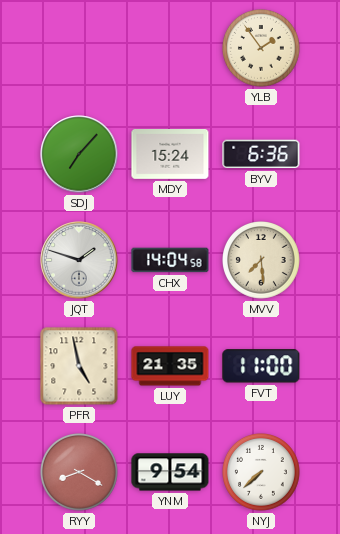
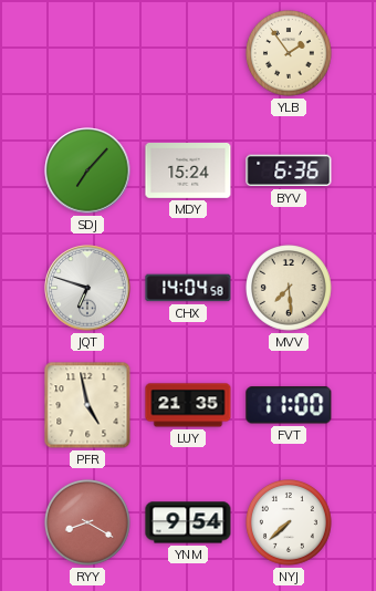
JQT: 1:48 -> 6:48
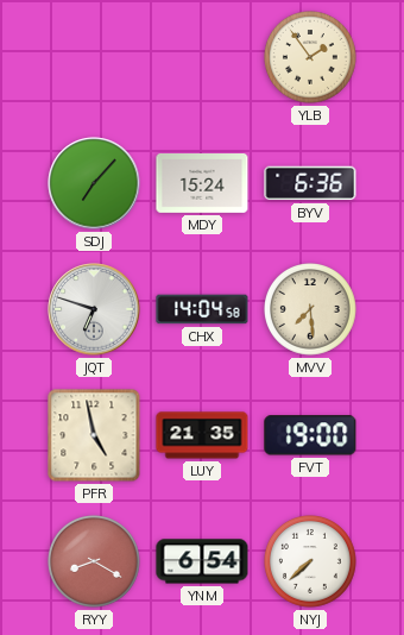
FVT: 11:00 -> 19:00
YNM: 9:54 -> 6:54
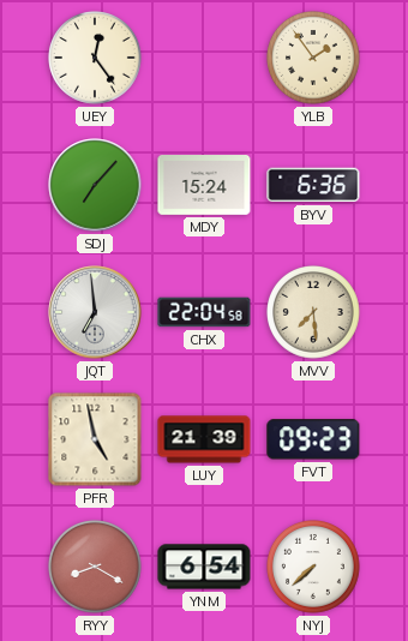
UEY: none -> 12:24
JQT: 6:48 -> 6:59
CHX: 14:04 -> 22:04
LUY: 21:35 -> 21:39
FVT: 19:00 -> 09:23
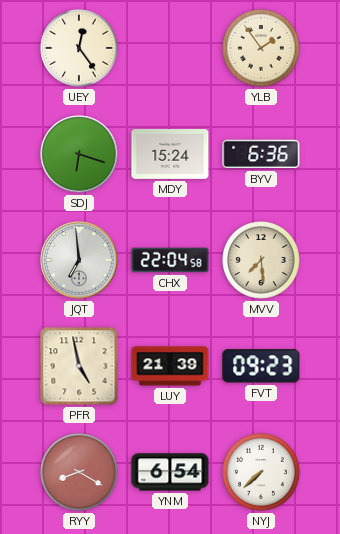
SDJ: 7:07 -> 6:18
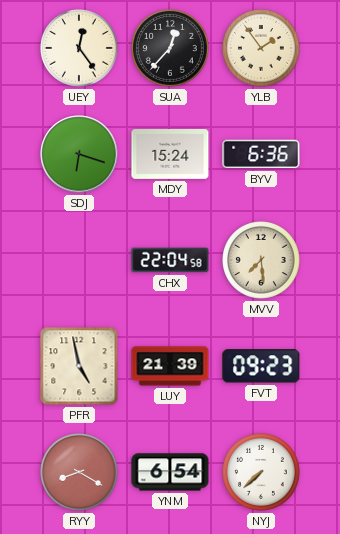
SUA: none -> 12:37
JQT: 6:59 -> none
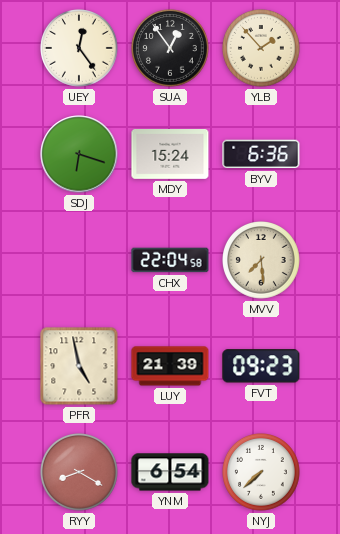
SUA: 12:37 -> 12:54
YLB: 1:54 -> 1:53
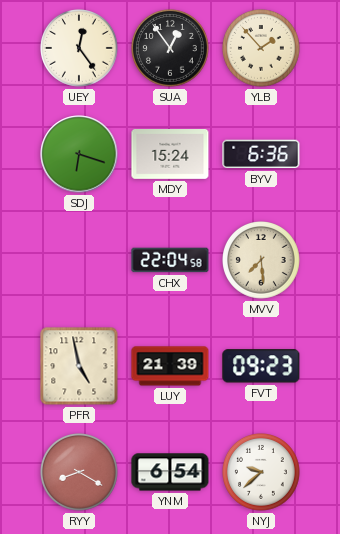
NYJ: 7:38 -> 9:38
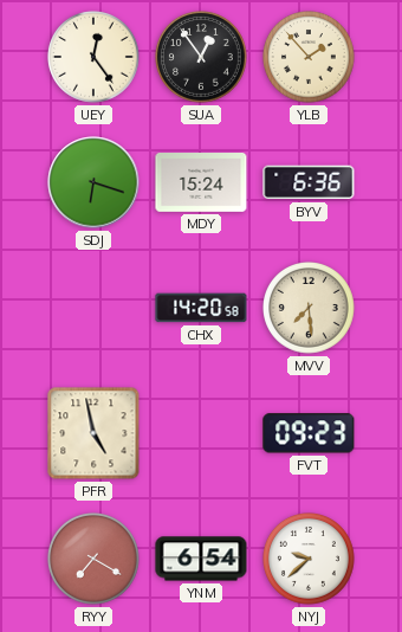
CHX: 22:04 -> 14:20
LUY: 21:39 -> none
RYY: 8:20 -> 7:20
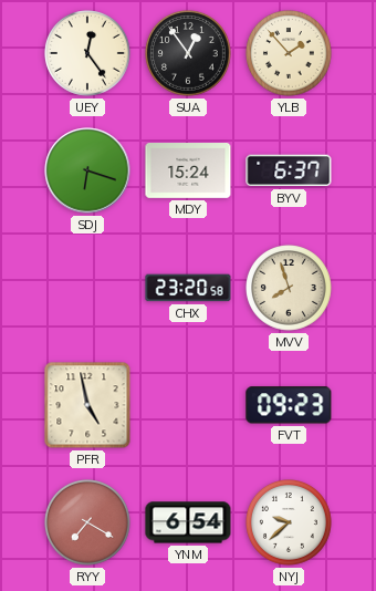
BYV: 6:36 -> 6:37
CHX: 14:20 -> 23:20
MVV: 7:29 -> 7:57
